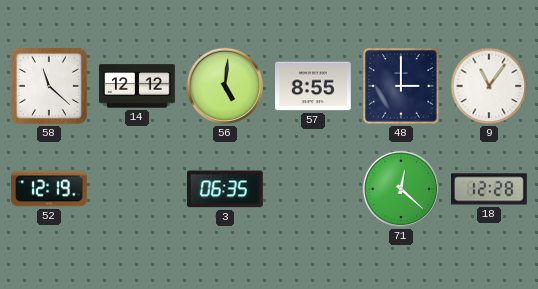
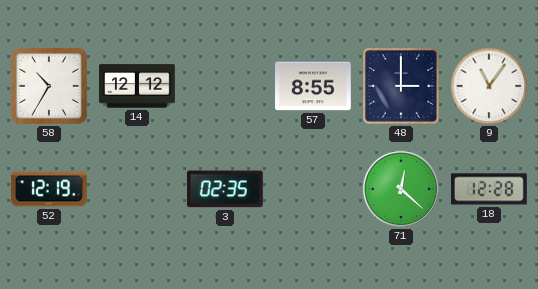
58: 11:22 -> 10:35
56: 5:01 -> none
3: 06:35 -> 02:35
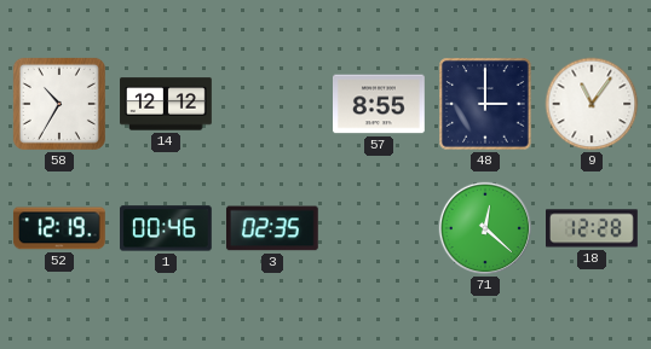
1: none -> 00:46
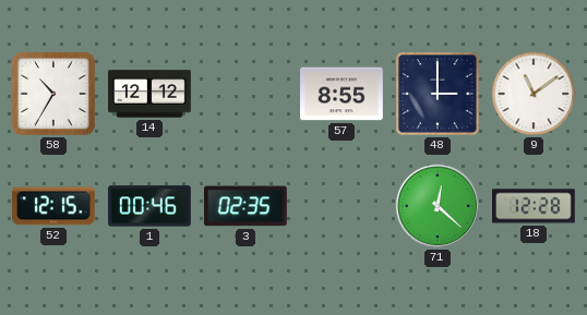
9: 11:06 -> 11:09
52: 12:19 -> 12:15
